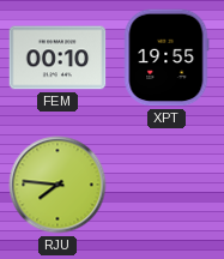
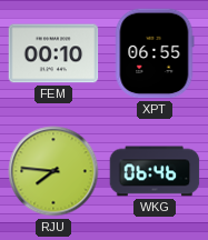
XPT: 19:55 -> 06:55
WKG: none -> 06:46
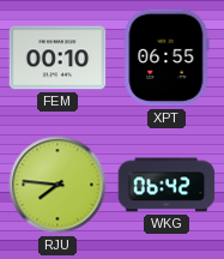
WKG: 06:46 -> 06:42
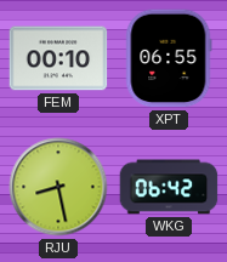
RJU: 7:46 -> 8:28
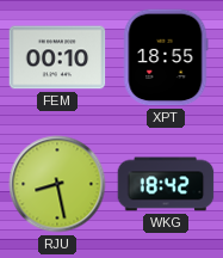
XPT: 06:55 -> 18:55
WKG: 06:42 -> 18:42
